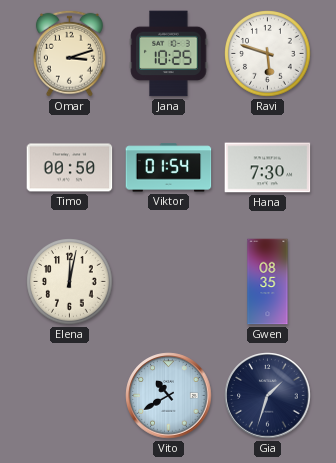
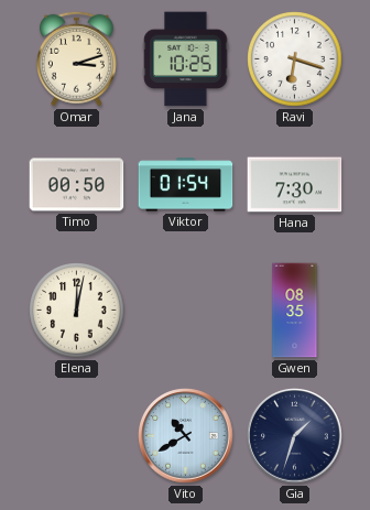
Ravi: 5:48 -> 6:18
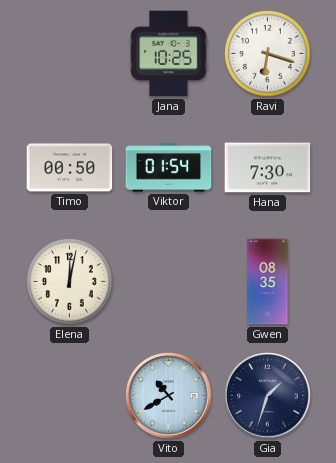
Omar: 3:12 -> none
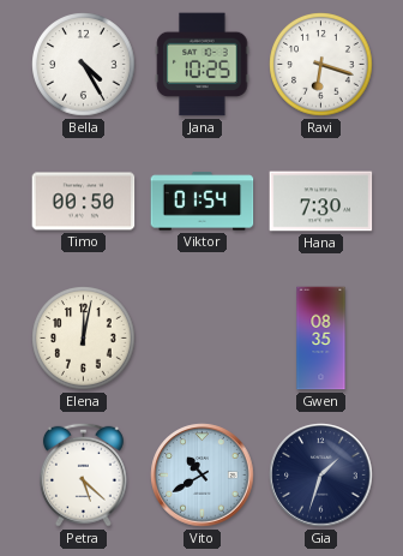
Bella: none -> 4:25
Petra: none -> 5:22
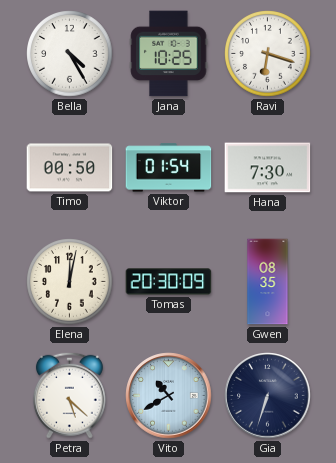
Tomas: none -> 20:30
Gia: 1:33 -> 6:33
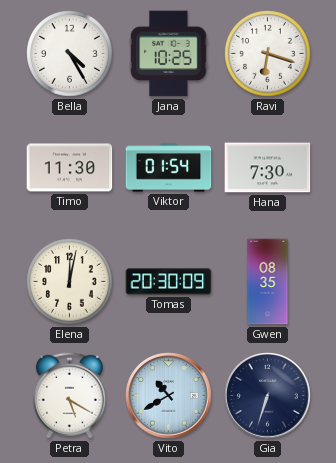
Timo: 00:50 -> 11:30
Petra: 5:22 -> 5:20
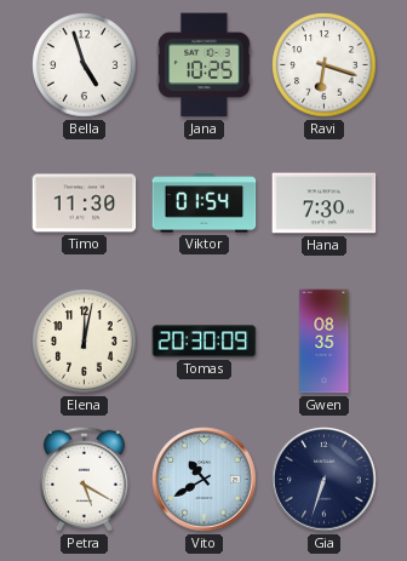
Bella: 4:25 -> 4:57
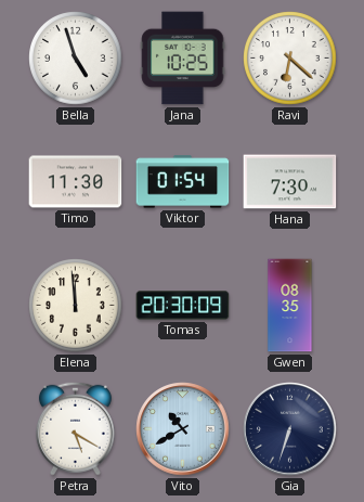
Ravi: 6:18 -> 6:22
Elena: 12:02 -> 11:59
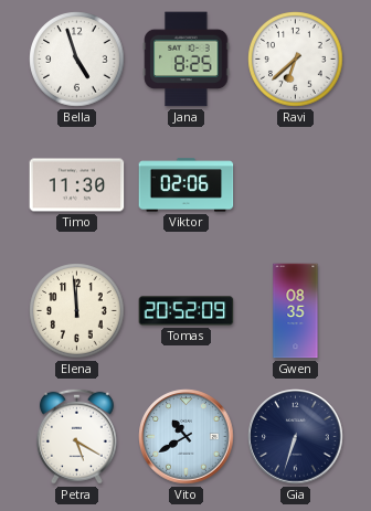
Jana: 10:25 -> 8:25
Ravi: 6:22 -> 6:38
Viktor: 01:54 -> 02:06
Hana: 7:30 -> none
Tomas: 20:30 -> 20:52
